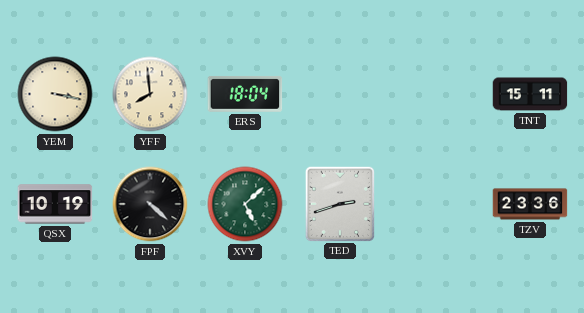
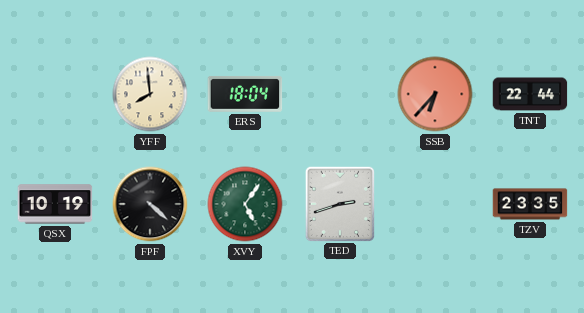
YEM: 3:17 -> none
SSB: none -> 6:37
TNT: 15:11 -> 22:44
XVY: 5:08 -> 5:06
TZV: 23:36 -> 23:35
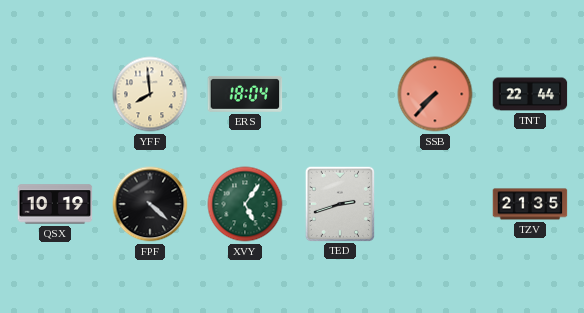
SSB: 6:37 -> 7:37
TZV: 23:35 -> 21:35
